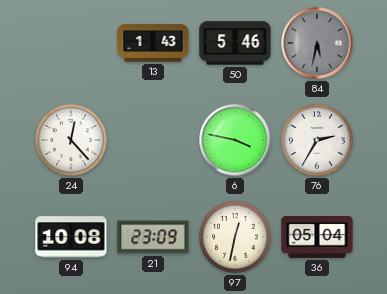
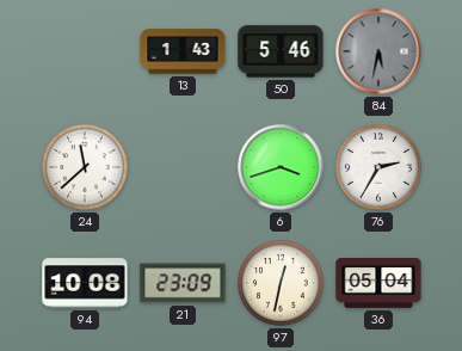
24: 12:23 -> 11:38
6: 3:47 -> 3:42
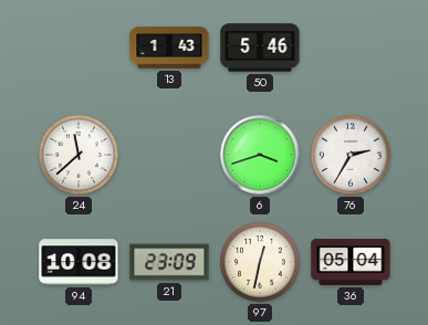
84: 5:32 -> none
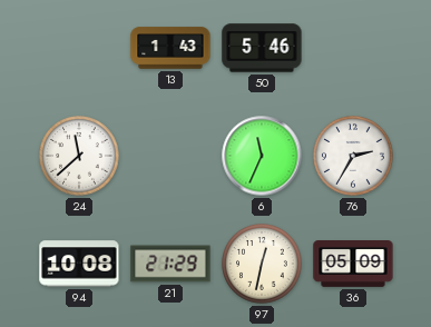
6: 3:42 -> 11:34
21: 23:09 -> 21:29
36: 05:04 -> 05:09
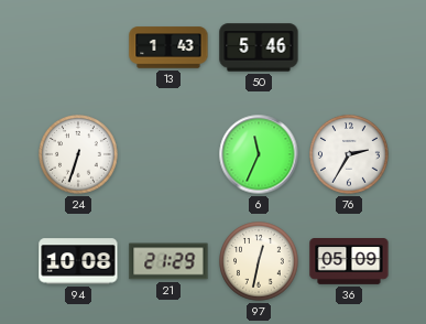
24: 11:38 -> 6:33
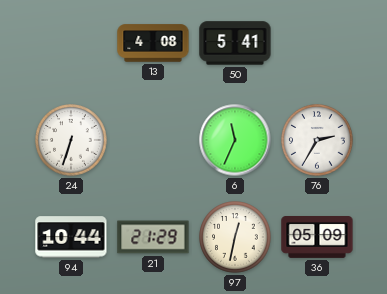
13: 1:43 -> 4:08
50: 5:46 -> 5:41
94: 10:08 -> 10:44
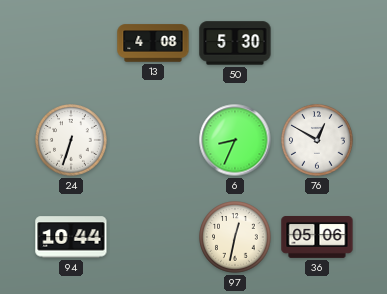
50: 5:41 -> 5:30
6: 11:34 -> 8:34
76: 2:35 -> 12:50
21: 21:29 -> none
36: 05:09 -> 05:06
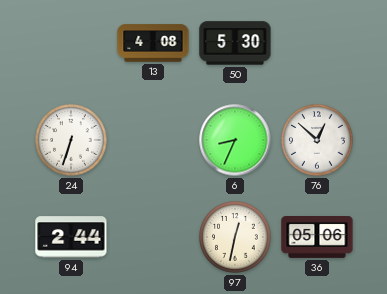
76: 12:50 -> 12:52
94: 10:44 -> 2:44
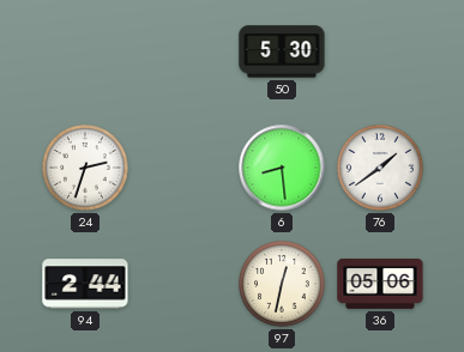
13: 4:08 -> none
24: 6:33 -> 2:33
6: 8:34 -> 8:29
76: 12:52 -> 1:39
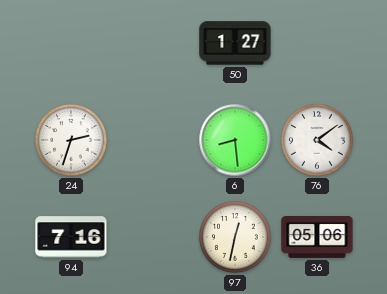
50: 5:30 -> 1:27
76: 1:39 -> 4:09
94: 2:44 -> 7:16
